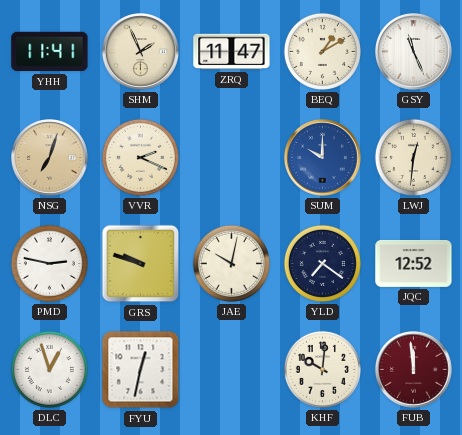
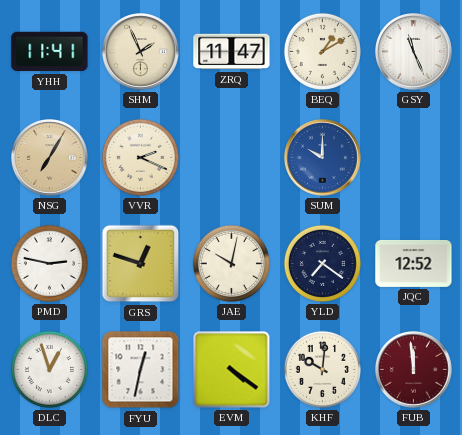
NSG: 7:03 -> 7:05
LWJ: 12:31 -> none
GRS: 9:48 -> 12:48
EVM: none -> 4:21
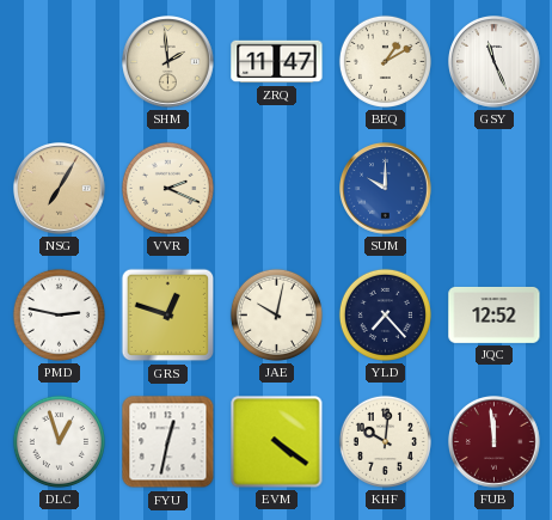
YHH: 11:41 -> none
SHM: 1:56 -> 1:59
YLD: 7:21 -> 7:23
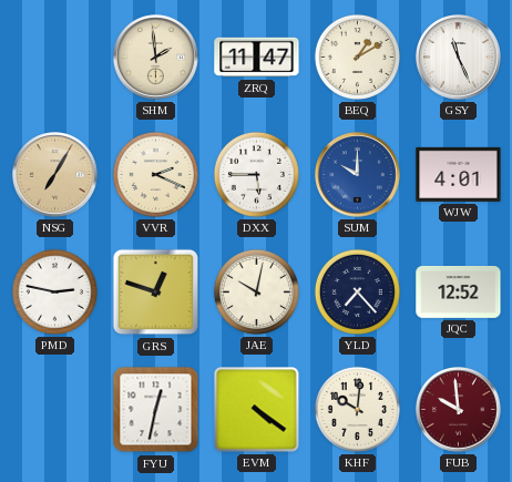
DXX: none -> 5:45
WJW: none -> 4:01
DLC: 12:57 -> none
FUB: 11:59 -> 9:59
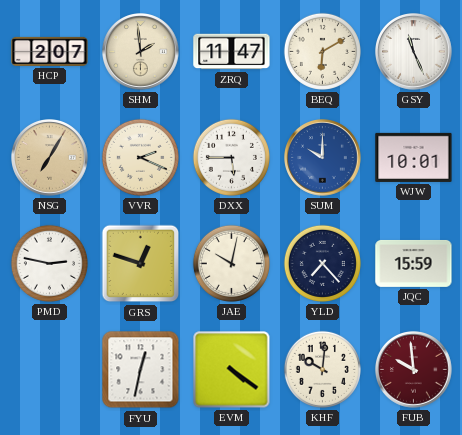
HCP: none -> 2:07
BEQ: 1:10 -> 6:10
WJW: 4:01 -> 10:01
JQC: 12:52 -> 15:59
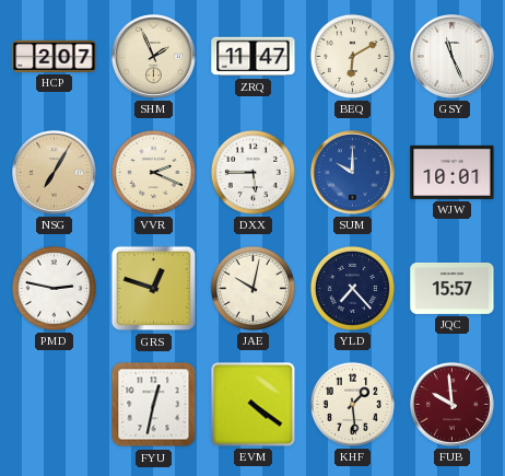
SHM: 1:59 -> 1:56
JQC: 15:59 -> 15:57
KHF: 10:01 -> 1:29
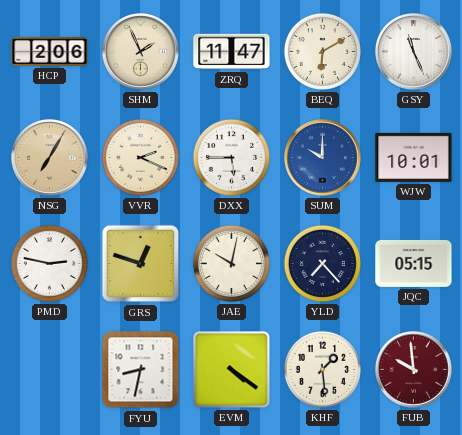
HCP: 2:07 -> 2:06
JQC: 15:57 -> 05:15
FYU: 12:32 -> 8:32
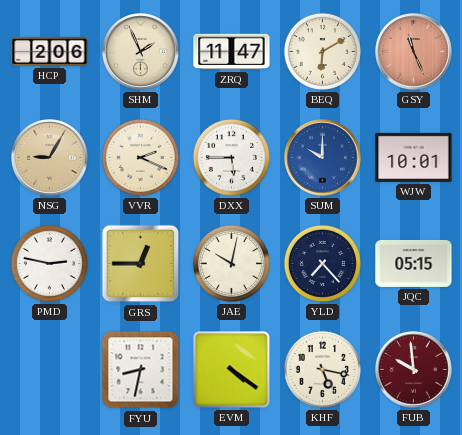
GSY dial: white -> salmon
NSG: 7:05 -> 9:05
GRS: 12:48 -> 12:45
KHF: 1:29 -> 5:17
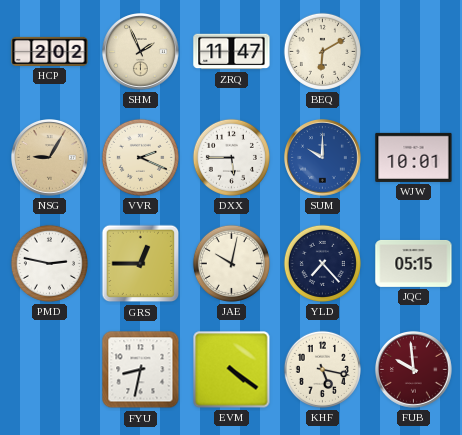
HCP: 2:06 -> 2:02
GSY: 11:26 -> none
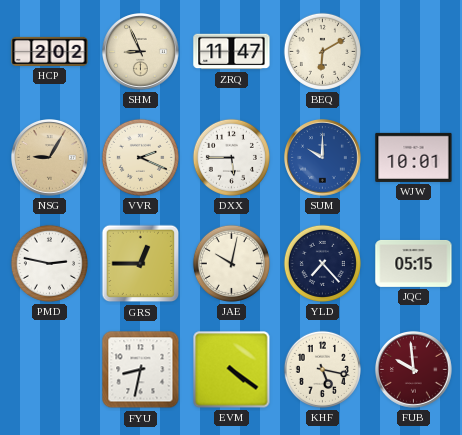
SHM: 1:56 -> 8:56
